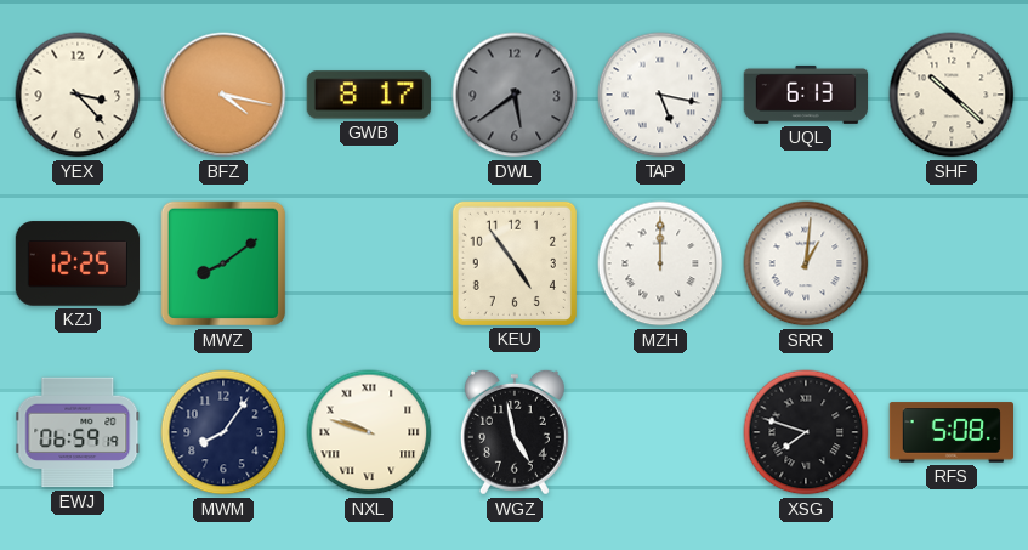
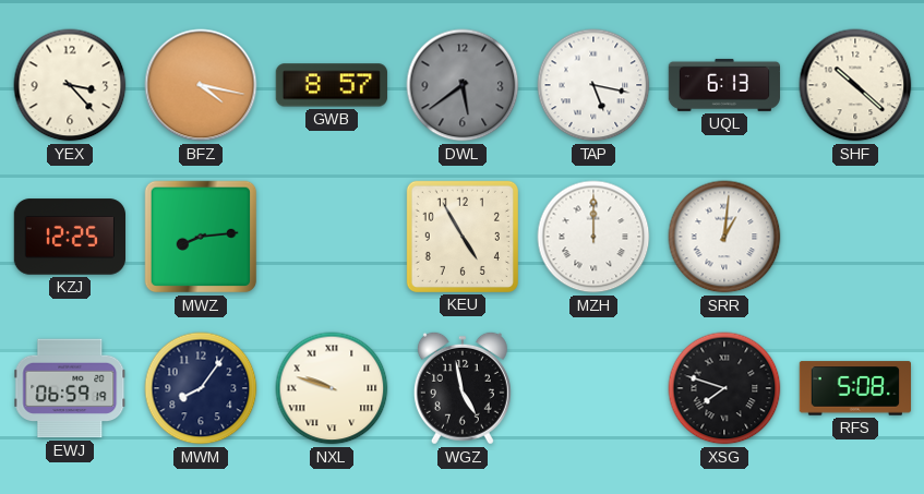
GWB: 8:17 -> 8:57
MWZ: 8:09 -> 8:14
KEU: 4:54 -> 4:55
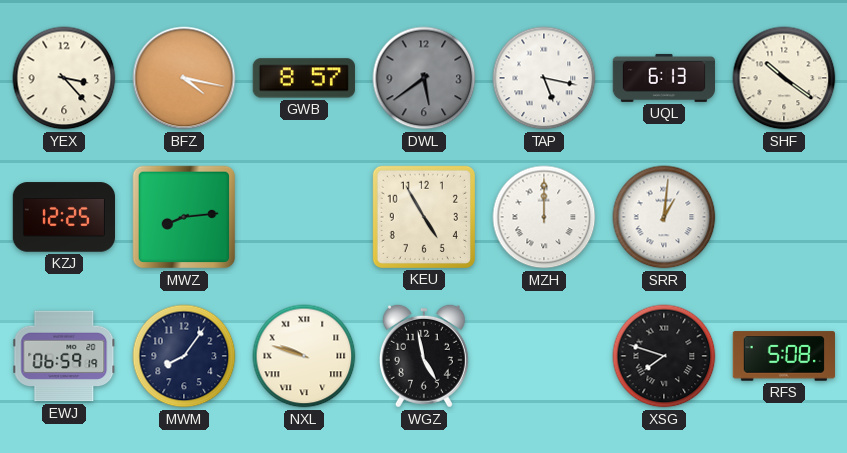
SHF: 10:22 -> 10:21
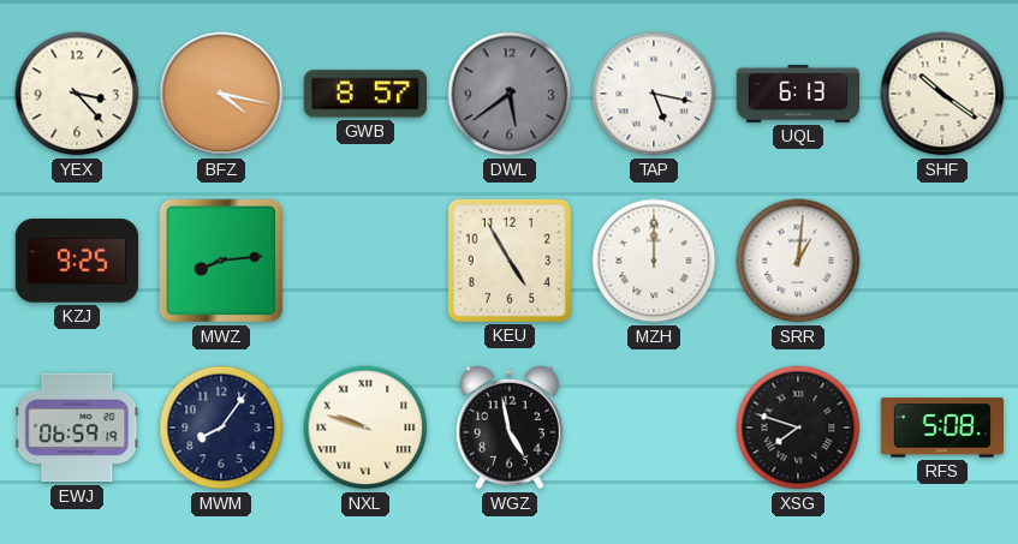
KZJ: 12:25 -> 9:25
